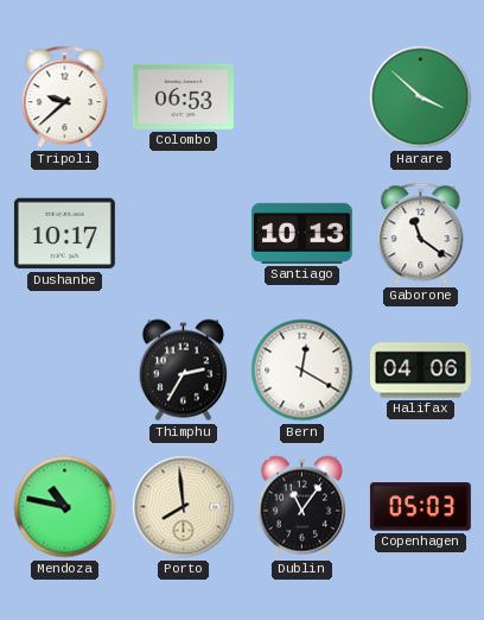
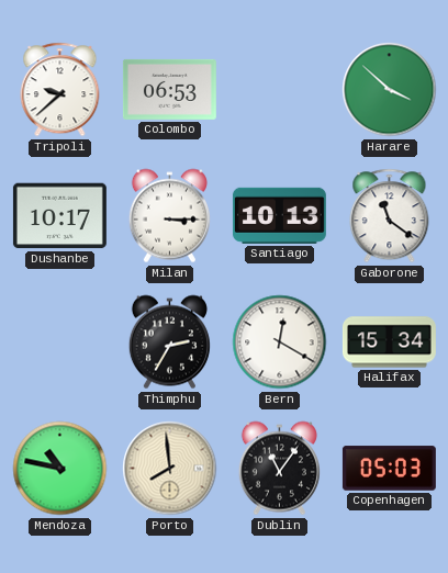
Milan: none -> 3:15
Halifax: 04:06 -> 15:34
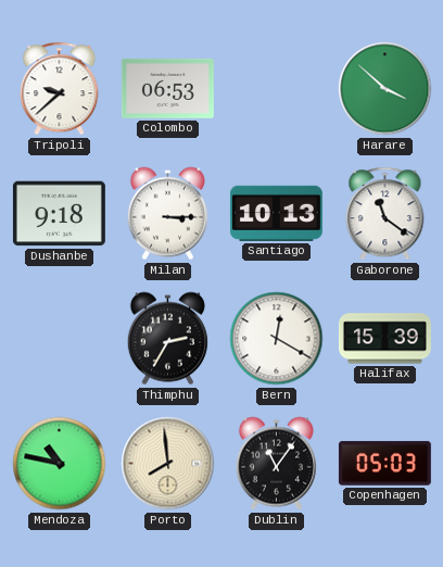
Dushanbe: 10:17 -> 9:18
Halifax: 15:34 -> 15:39
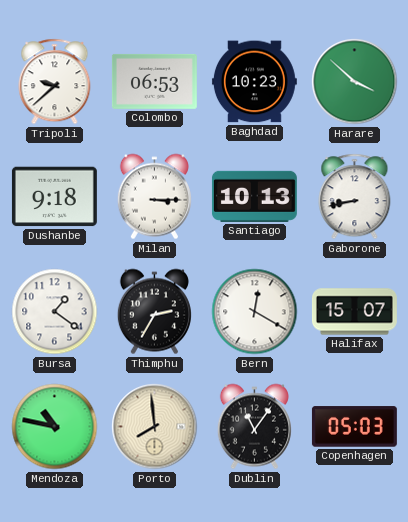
Baghdad: none -> 10:23
Gaborone: 11:21 -> 8:43
Bursa: none -> 1:21
Halifax: 15:39 -> 15:07
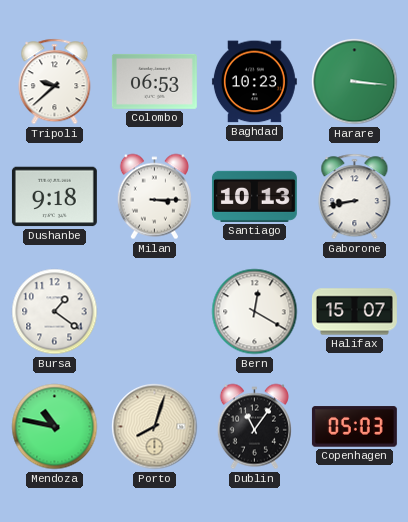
Harare: 3:52 -> 3:16
Thimphu: 2:35 -> none
Porto: 7:59 -> 8:03
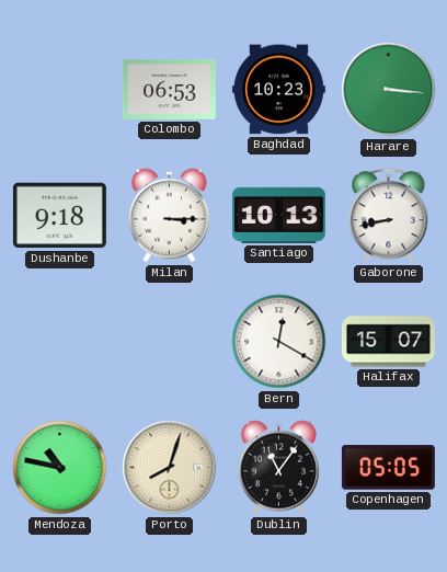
Tripoli: 9:38 -> none
Bursa: 1:21 -> none
Copenhagen: 05:03 -> 05:05
